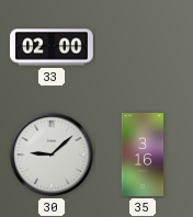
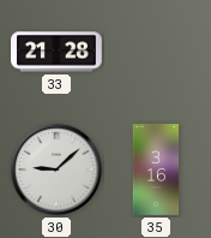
33: 02:00 -> 21:28
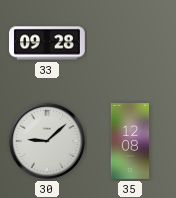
33: 21:28 -> 09:28
35: 3:16 -> 12:08
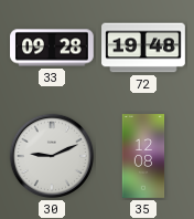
72: none -> 19:48
30: 9:08 -> 9:11
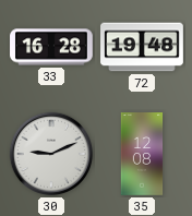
33: 09:28 -> 16:28
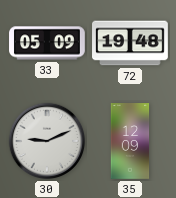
33: 16:28 -> 05:09
35: 12:08 -> 12:09
